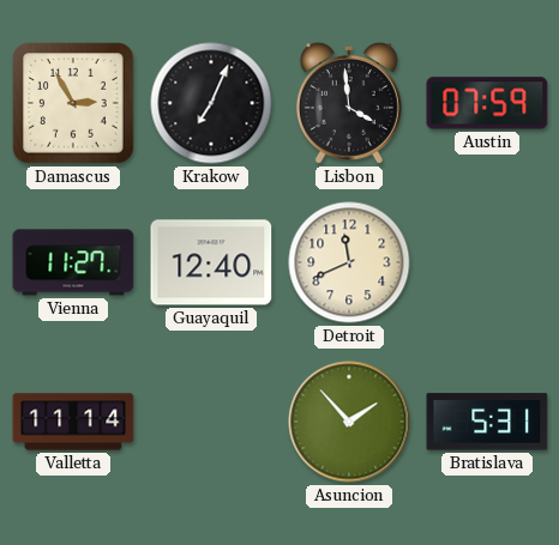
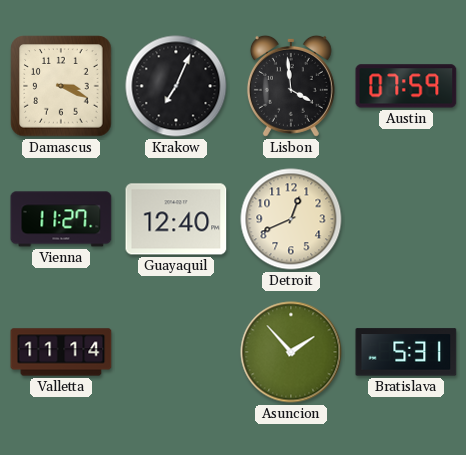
Damascus: 2:55 -> 3:19
Detroit: 11:41 -> 12:41
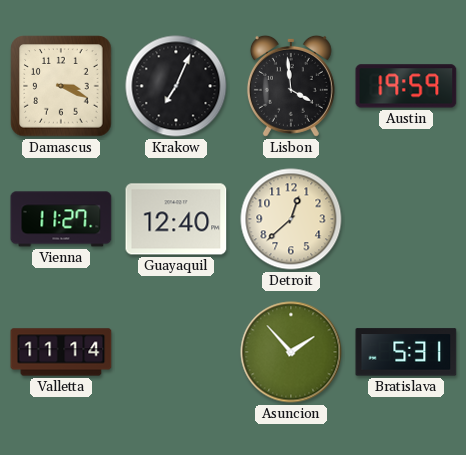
Austin: 07:59 -> 19:59
Detroit: 12:41 -> 12:38
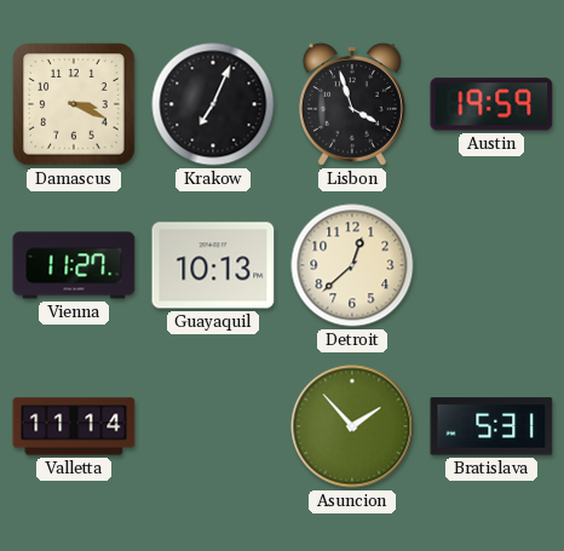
Lisbon: 3:59 -> 3:57
Guayaquil: 12:40 -> 10:13
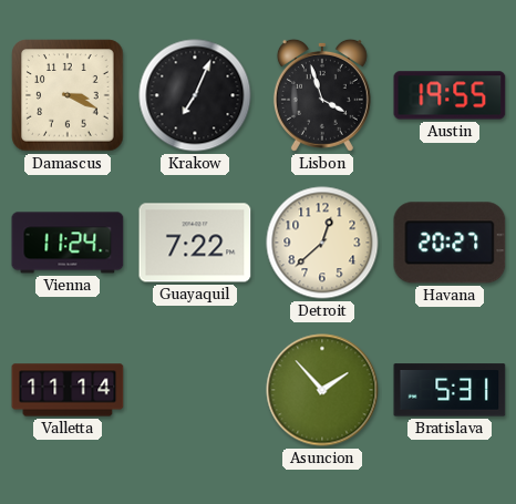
Austin: 19:59 -> 19:55
Vienna: 11:27 -> 11:24
Guayaquil: 10:13 -> 7:22
Havana: none -> 20:27
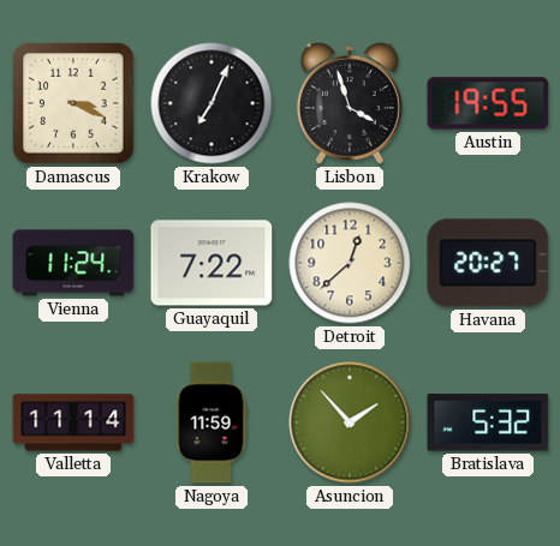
Nagoya: none -> 11:59
Bratislava: 5:31 -> 5:32
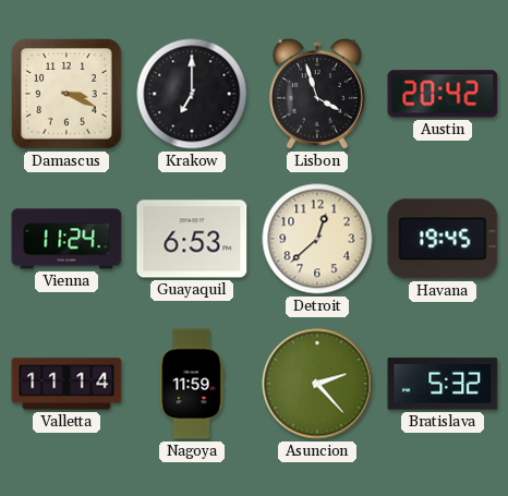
Krakow: 7:04 -> 7:00
Austin: 19:55 -> 20:42
Guayaquil: 7:22 -> 6:53
Havana: 20:27 -> 19:45
Asuncion: 1:53 -> 2:23
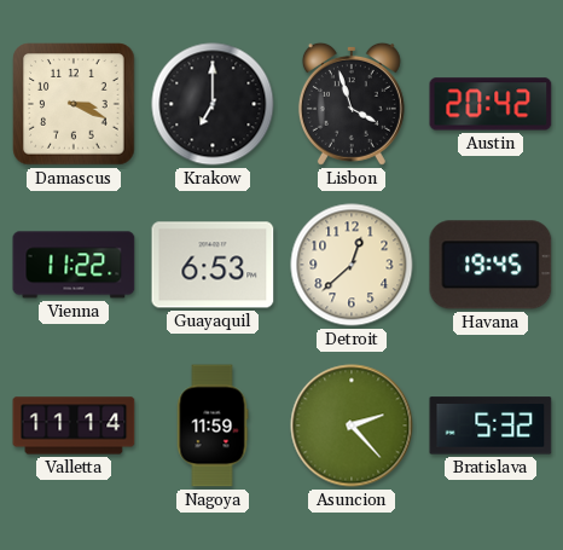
Vienna: 11:24 -> 11:22
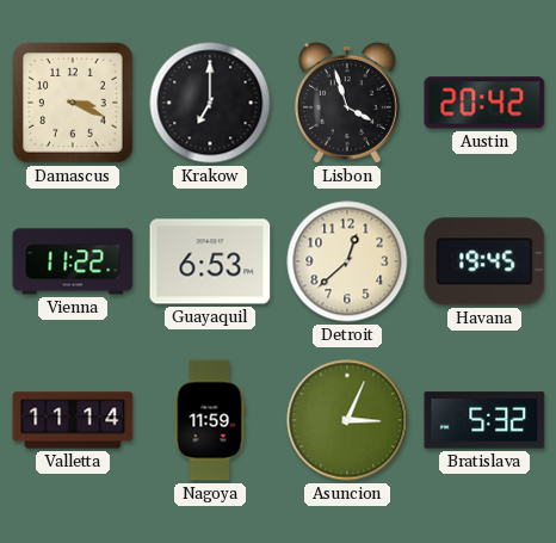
Asuncion: 2:23 -> 3:04
